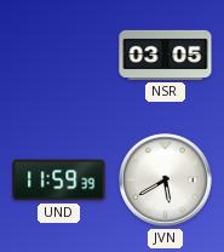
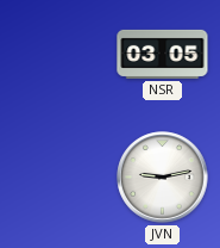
UND: 11:59 -> none
JVN: 5:40 -> 9:13
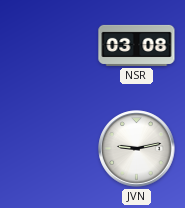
NSR: 03:05 -> 03:08
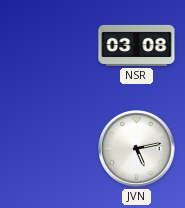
JVN: 9:13 -> 5:13
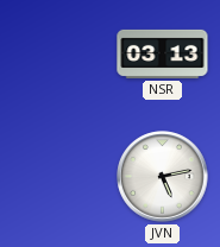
NSR: 03:08 -> 03:13
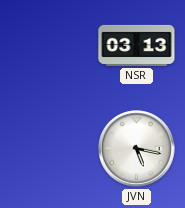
JVN: 5:13 -> 5:17
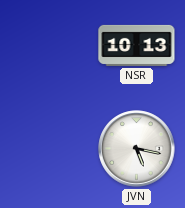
NSR: 03:13 -> 10:13
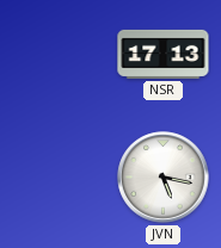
NSR: 10:13 -> 17:13
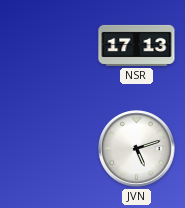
JVN: 5:17 -> 5:12
